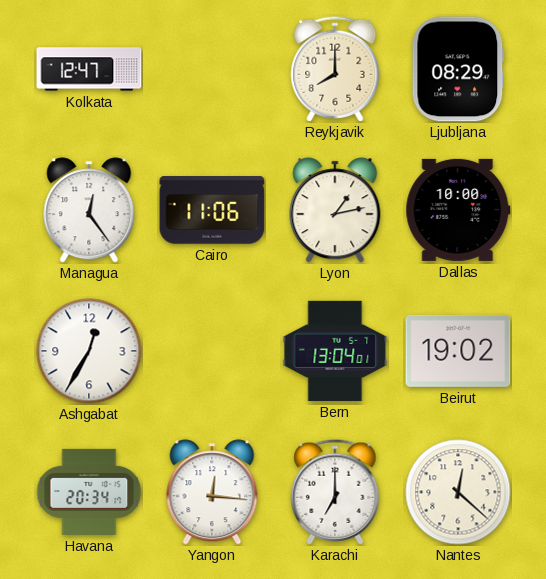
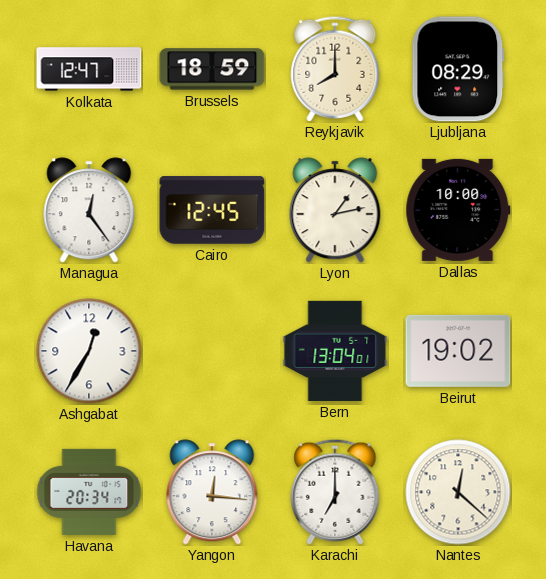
Brussels: none -> 18:59
Cairo: 11:06 -> 12:45
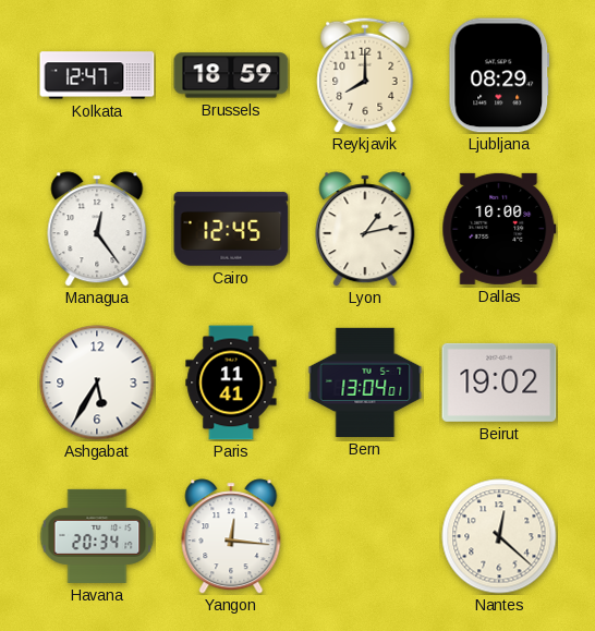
Ashgabat: 12:35 -> 5:35
Paris: none -> 11:41
Karachi: 7:00 -> none
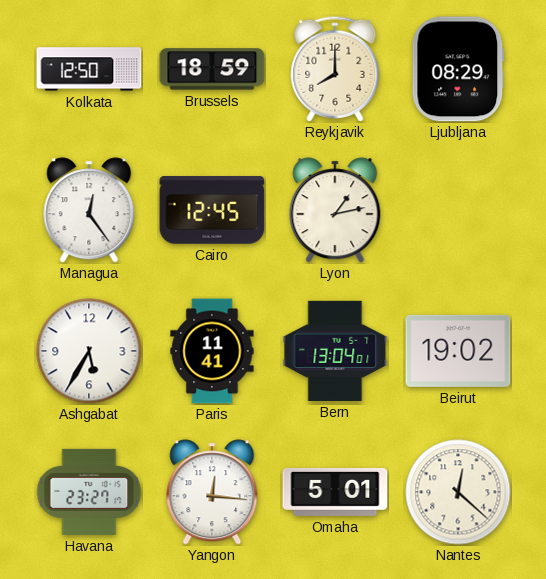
Kolkata: 12:47 -> 12:50
Dallas: 10:00 -> none
Havana: 20:34 -> 23:27
Omaha: none -> 5:01
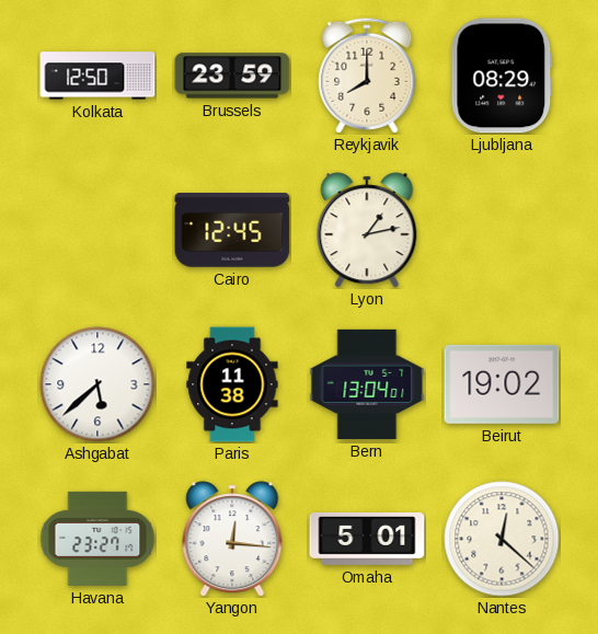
Brussels: 18:59 -> 23:59
Managua: 12:24 -> none
Ashgabat: 5:35 -> 5:38
Paris: 11:41 -> 11:38
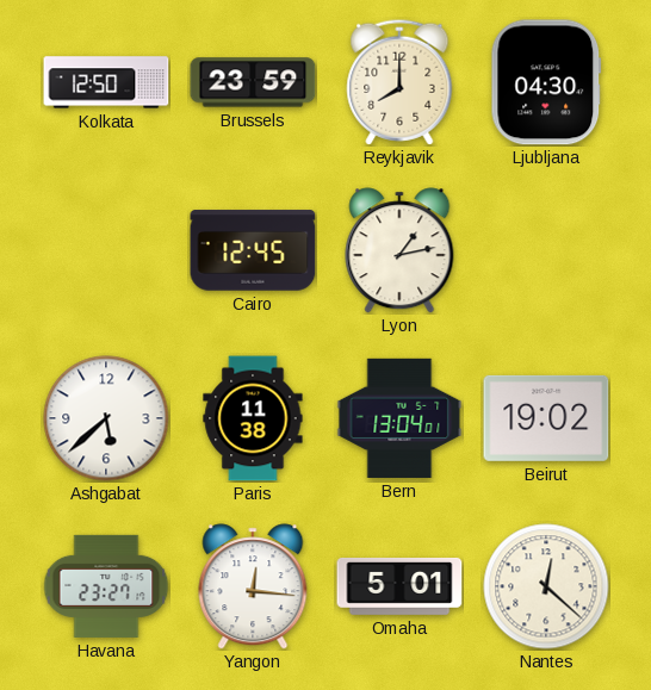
Ljubljana: 08:29 -> 04:30
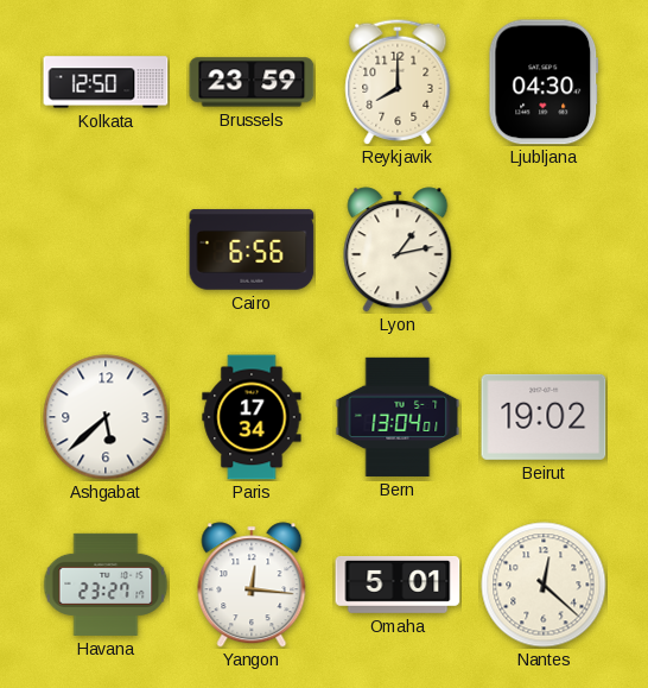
Cairo: 12:45 -> 6:56
Paris: 11:38 -> 17:34
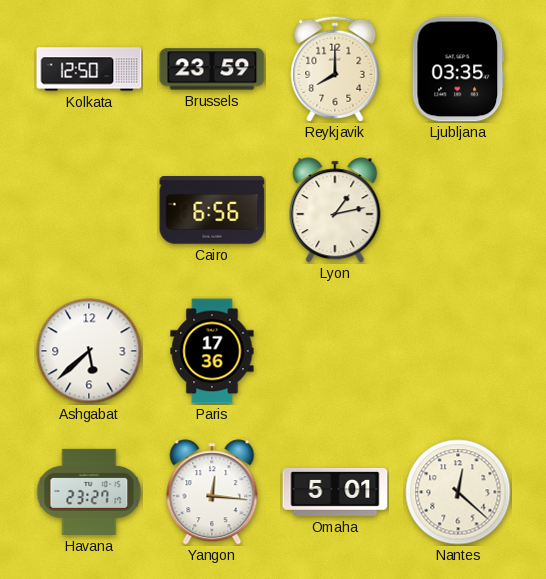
Ljubljana: 04:30 -> 03:35
Paris: 17:34 -> 17:36
Bern: 13:04 -> none
Beirut: 19:02 -> none
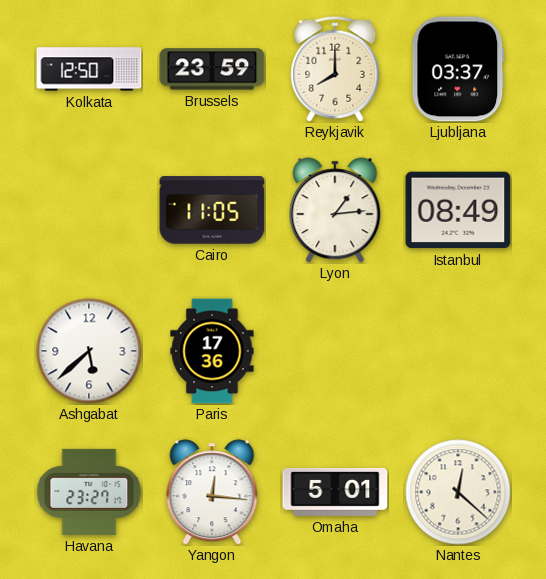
Ljubljana: 03:35 -> 03:37
Cairo: 6:56 -> 11:05
Lyon: 1:13 -> 1:14
Istanbul: none -> 08:49
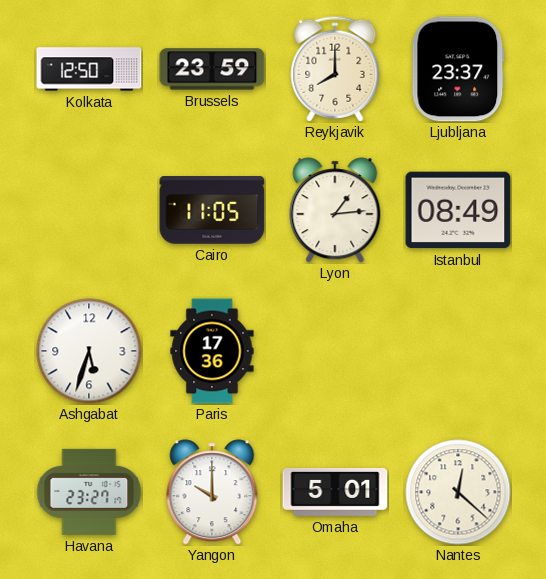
Ljubljana: 03:37 -> 23:37
Ashgabat: 5:38 -> 5:33
Yangon: 12:16 -> 10:00
